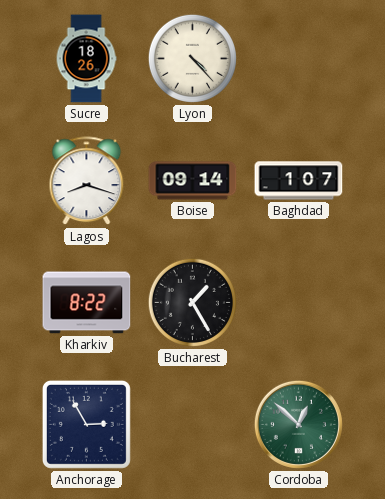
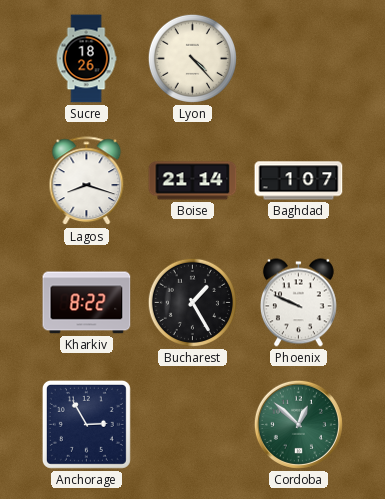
Boise: 09:14 -> 21:14
Phoenix: none -> 9:49
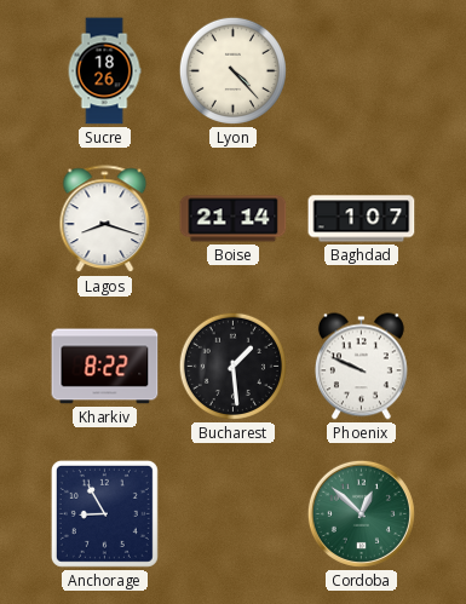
Bucharest: 1:25 -> 1:29
Anchorage: 2:55 -> 8:55
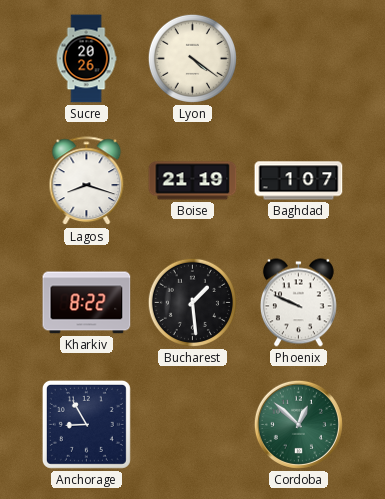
Sucre: 18:26 -> 20:26
Lyon: 4:23 -> 4:21
Boise: 21:14 -> 21:19
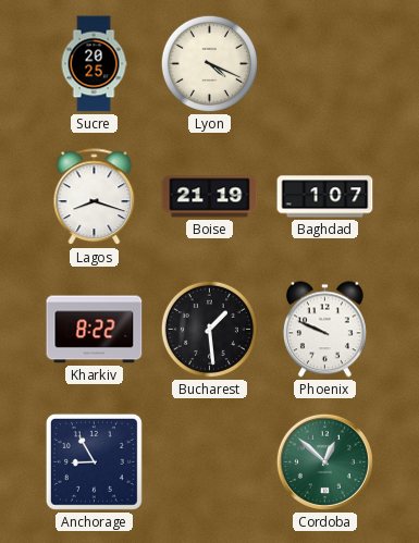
Sucre: 20:26 -> 20:25
Lyon: 4:21 -> 4:19
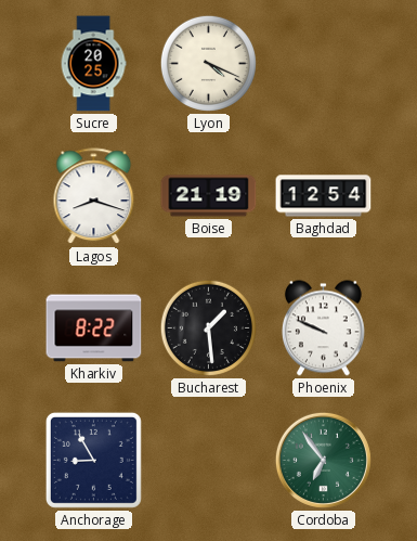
Baghdad: 1:07 -> 12:54
Cordoba: 12:52 -> 6:54
